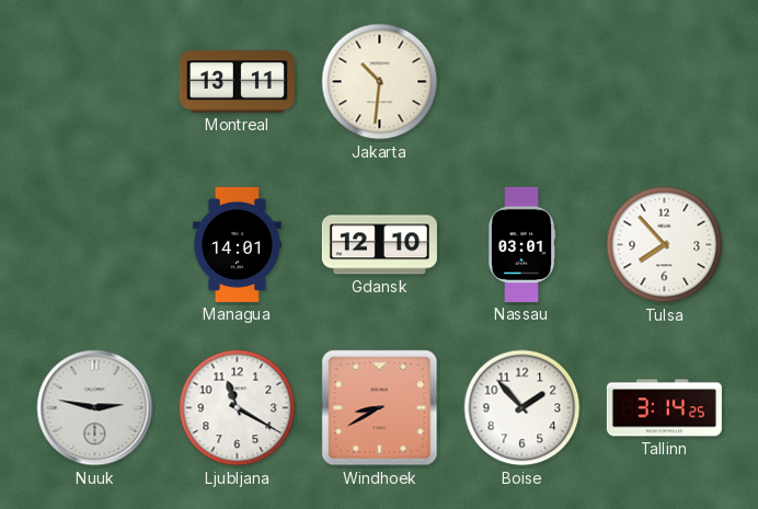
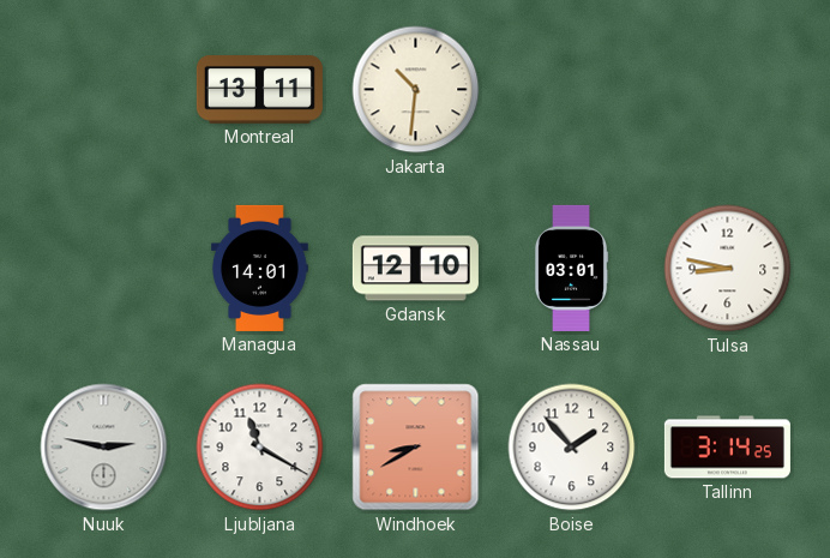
Tulsa: 7:53 -> 8:47
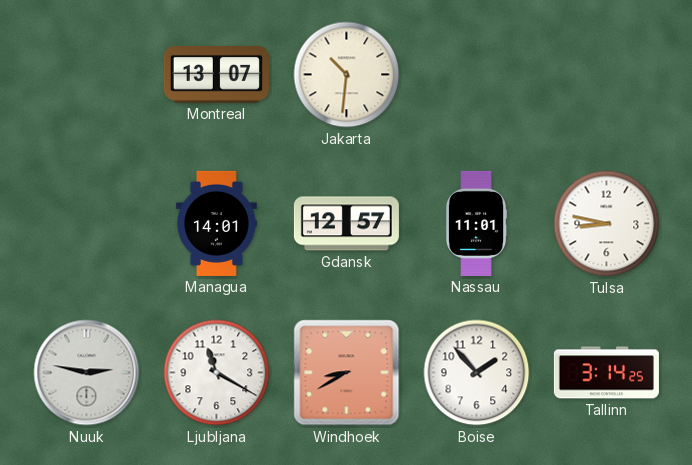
Montreal: 13:11 -> 13:07
Gdansk: 12:10 -> 12:57
Nassau: 03:01 -> 11:01
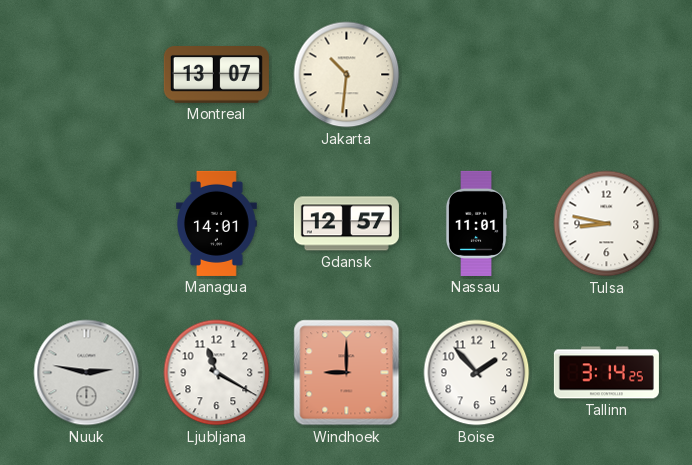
Windhoek: 8:40 -> 9:00
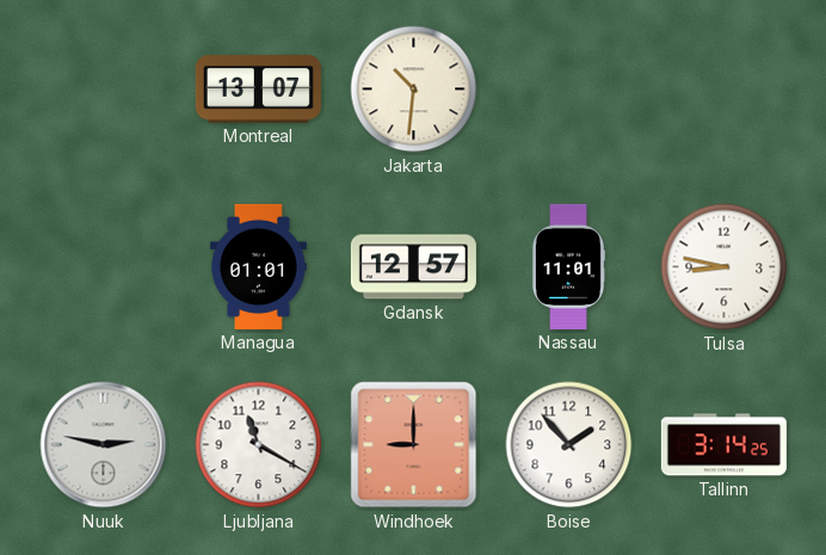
Managua: 14:01 -> 01:01
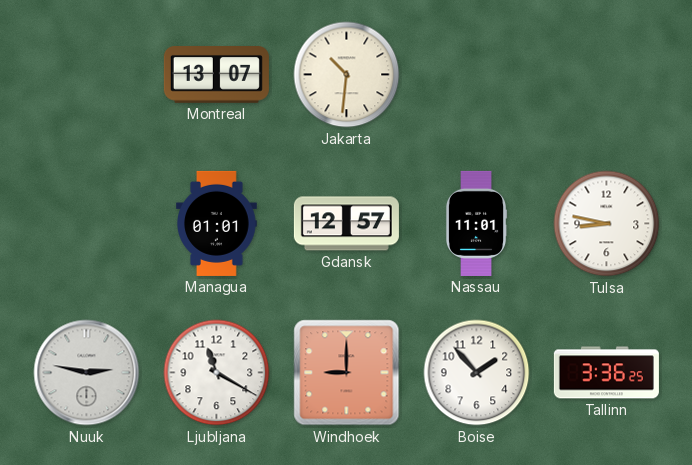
Tallinn: 3:14 -> 3:36
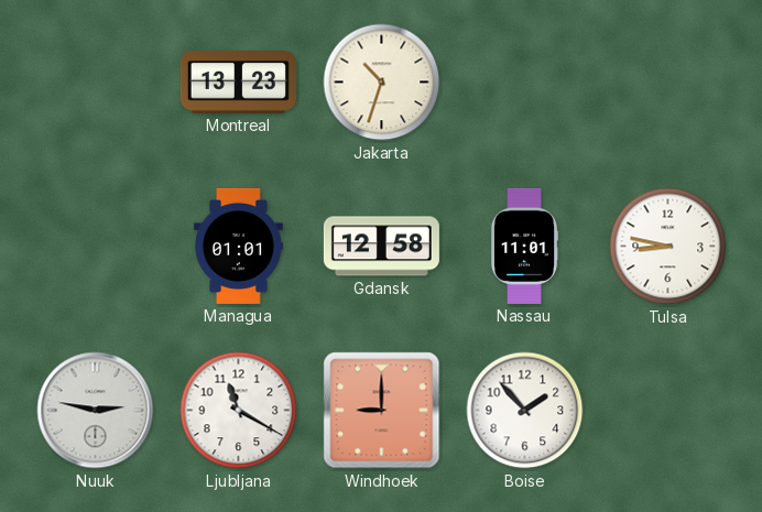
Montreal: 13:07 -> 13:23
Jakarta: 10:31 -> 10:33
Gdansk: 12:57 -> 12:58
Tallinn: 3:36 -> none
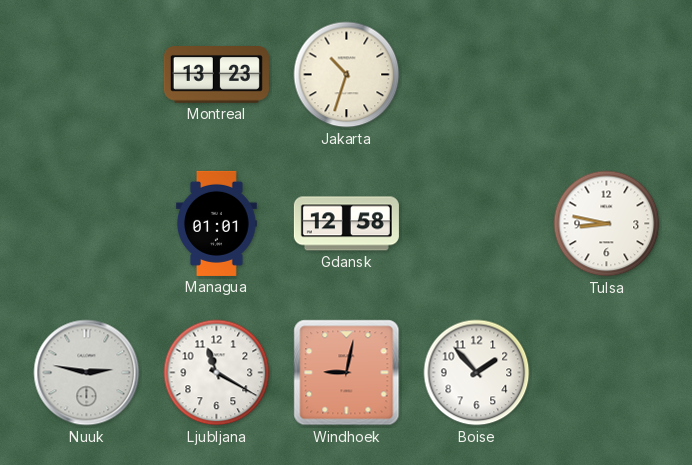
Nassau: 11:01 -> none
Windhoek: 9:00 -> 9:02
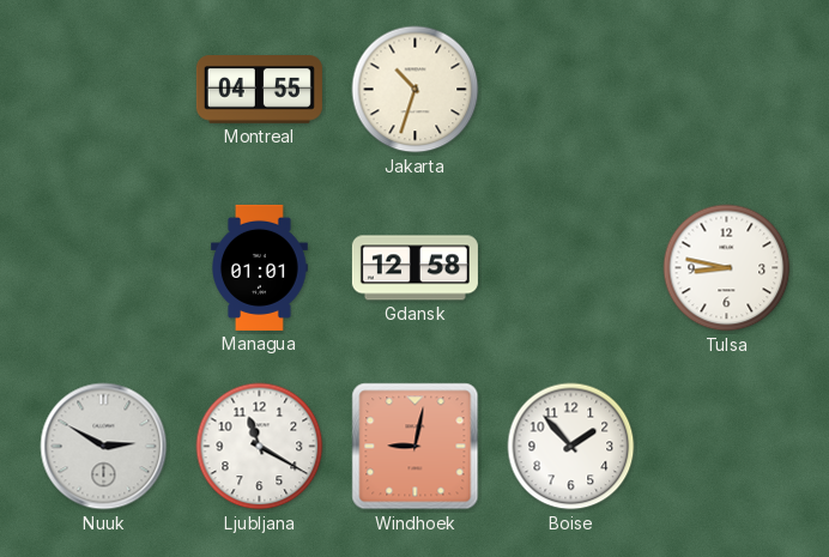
Montreal: 13:23 -> 04:55
Nuuk: 2:47 -> 2:50
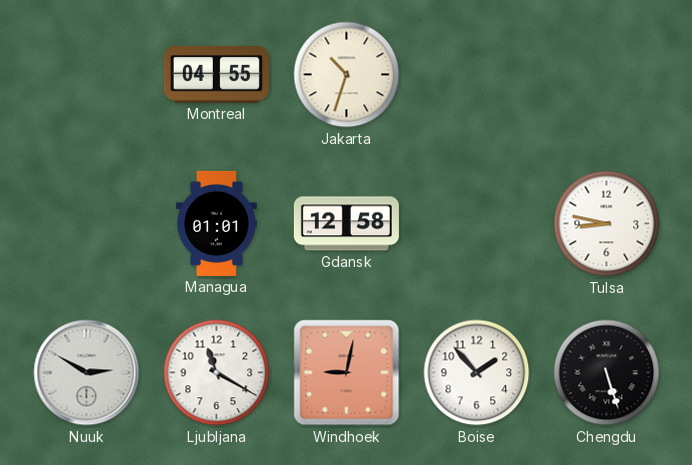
Chengdu: none -> 5:27
